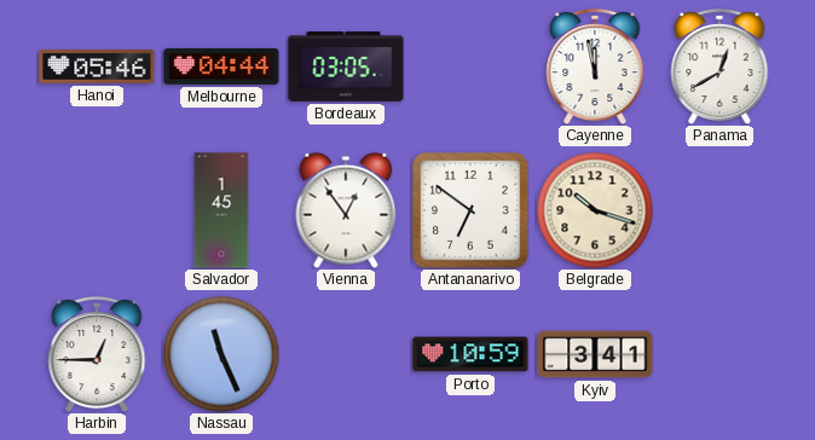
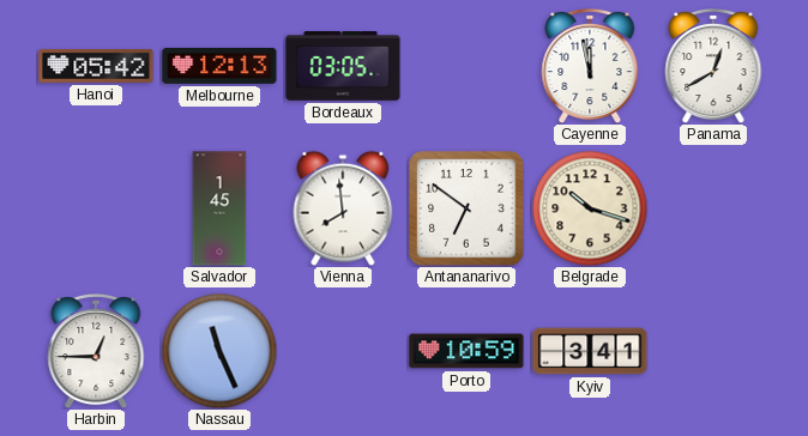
Hanoi: 05:46 -> 05:42
Melbourne: 04:44 -> 12:13
Vienna: 12:54 -> 7:59
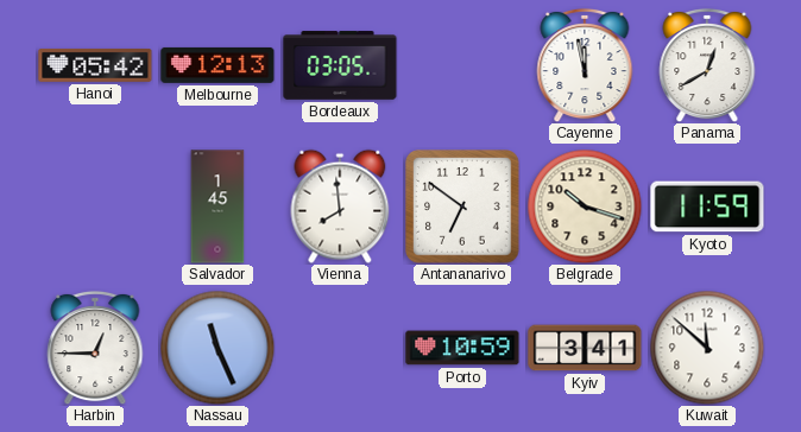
Kyoto: none -> 11:59
Kuwait: none -> 11:52
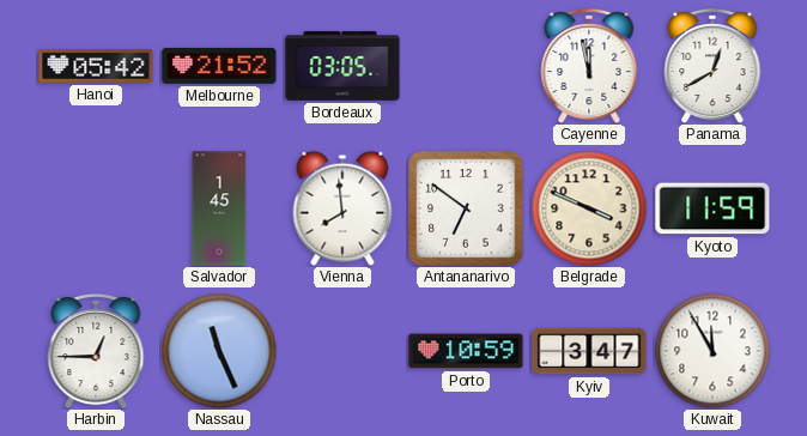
Melbourne: 12:13 -> 21:52
Belgrade: 10:18 -> 3:49
Kyiv: 3:41 -> 3:47
Kuwait: 11:52 -> 11:55
